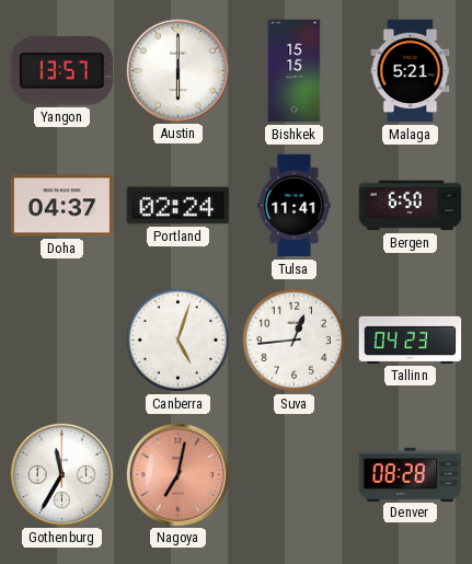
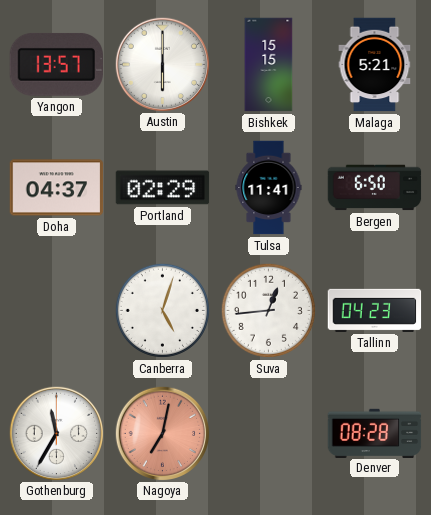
Portland: 02:24 -> 02:29
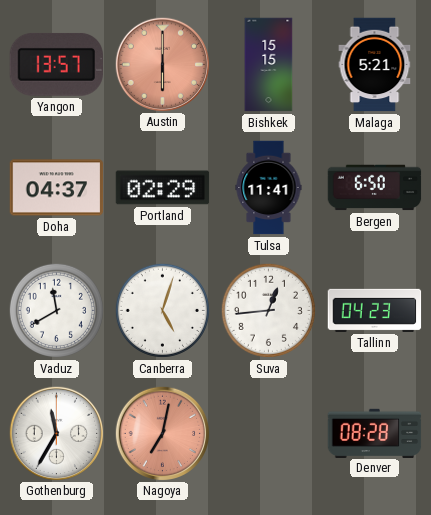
Austin dial: white -> salmon
Vaduz: none -> 11:40
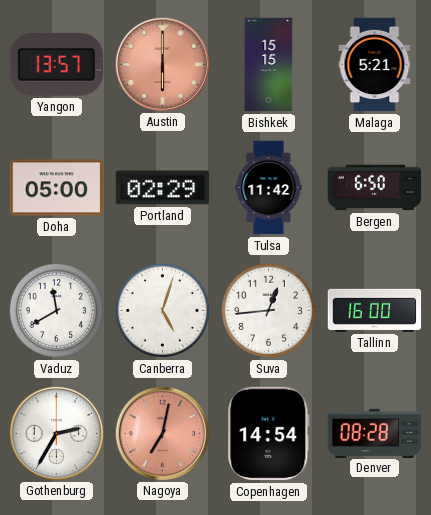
Doha: 04:37 -> 05:00
Tulsa: 11:41 -> 11:42
Tallinn: 04:23 -> 16:00
Gothenburg: 11:35 -> 2:35
Copenhagen: none -> 14:54
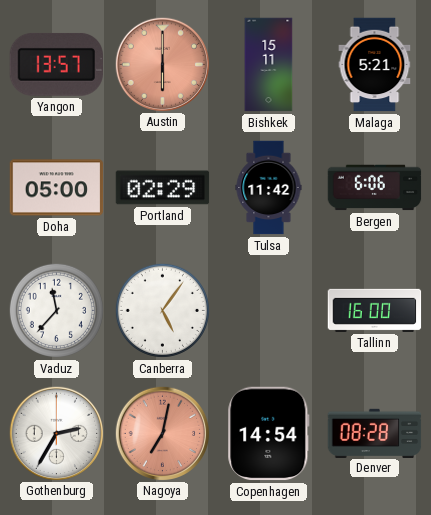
Bishkek: 15:15 -> 15:11
Bergen: 6:50 -> 6:06
Vaduz: 11:40 -> 11:37
Canberra: 5:03 -> 5:06
Suva: 12:44 -> none
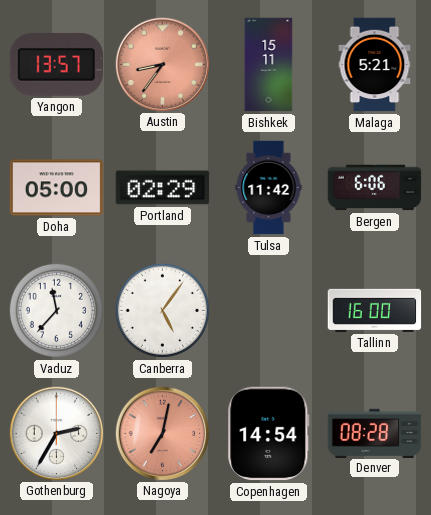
Austin: 6:00 -> 8:36
